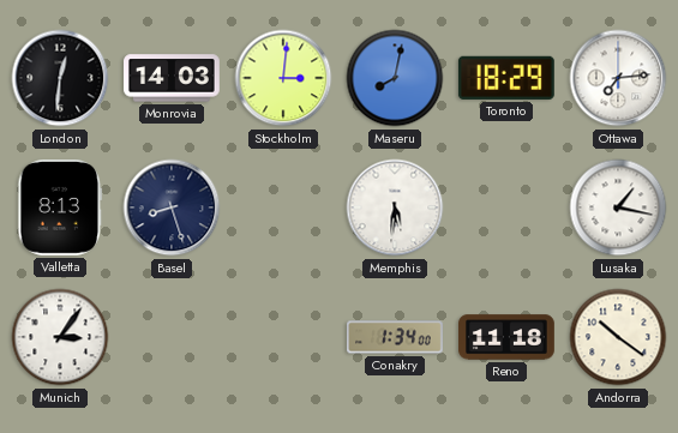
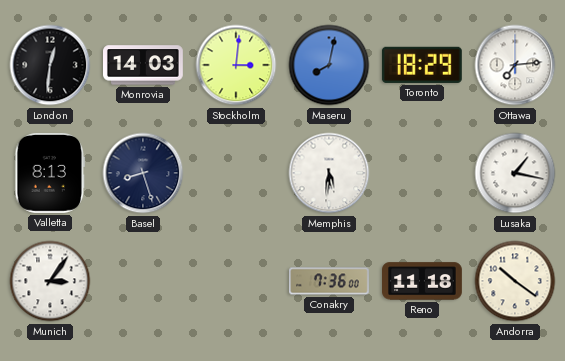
Conakry: 1:34 -> 7:36
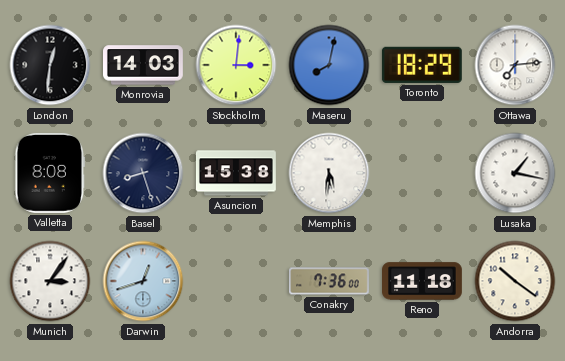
Valletta: 8:13 -> 8:08
Asuncion: none -> 15:38
Darwin: none -> 12:42
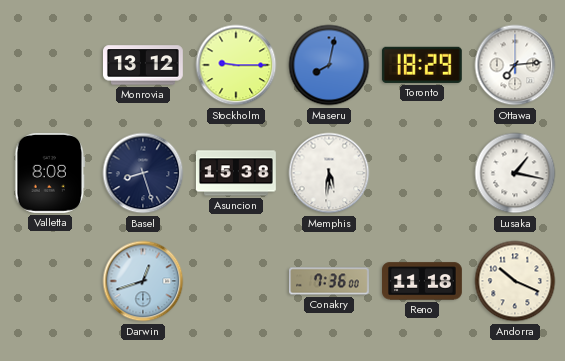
London: 12:31 -> none
Monrovia: 14:03 -> 13:12
Stockholm: 3:01 -> 9:15
Munich: 3:06 -> none
Andorra: 10:21 -> 10:19
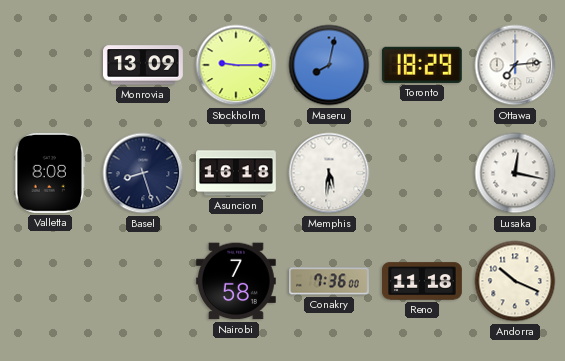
Monrovia: 13:12 -> 13:09
Asuncion: 15:38 -> 16:18
Lusaka: 1:17 -> 12:17
Darwin: 12:42 -> none
Nairobi: none -> 7:58
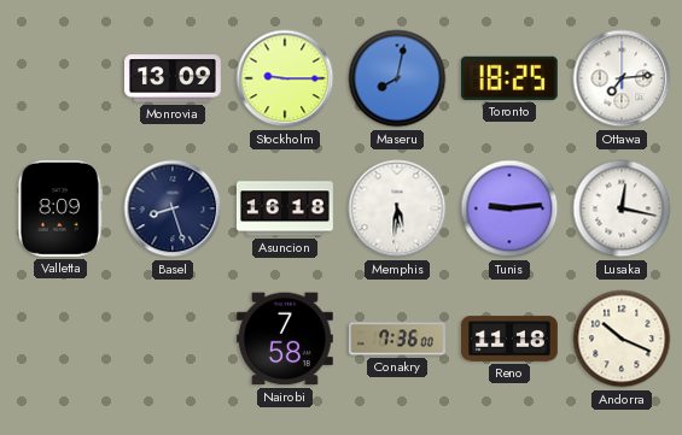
Toronto: 18:29 -> 18:25
Valletta: 8:08 -> 8:09
Tunis: none -> 9:14
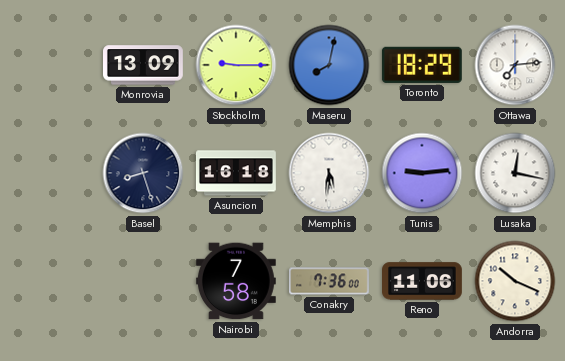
Toronto: 18:25 -> 18:29
Valletta: 8:09 -> none
Reno: 11:18 -> 11:06
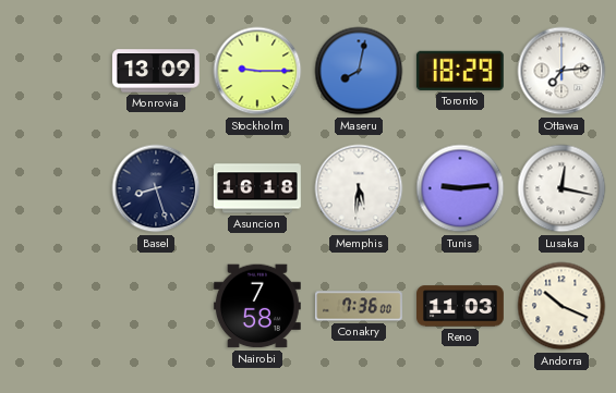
Reno: 11:06 -> 11:03
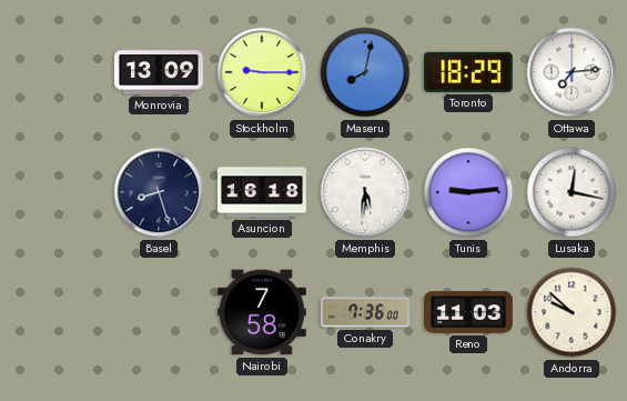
Andorra: 10:19 -> 9:52
